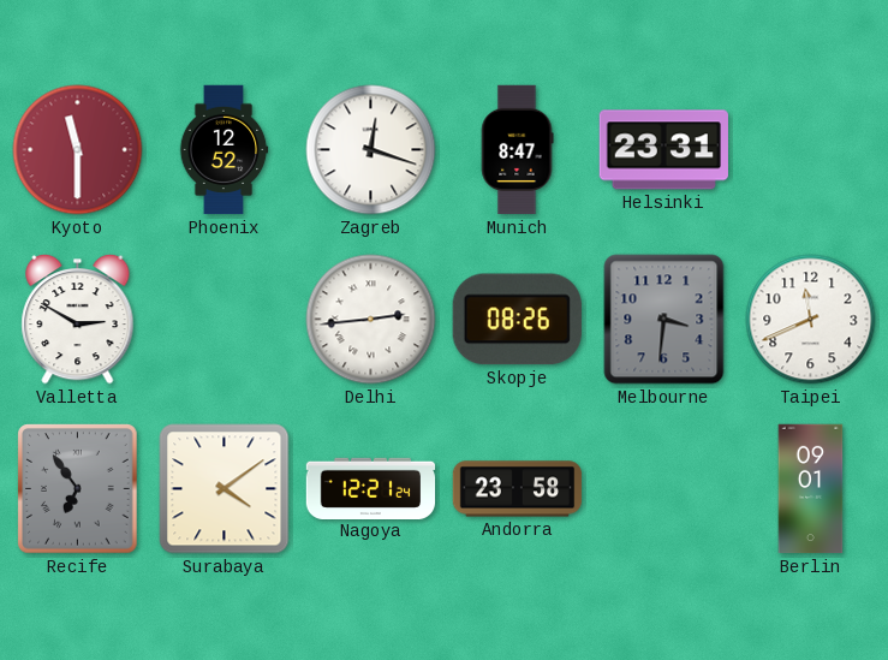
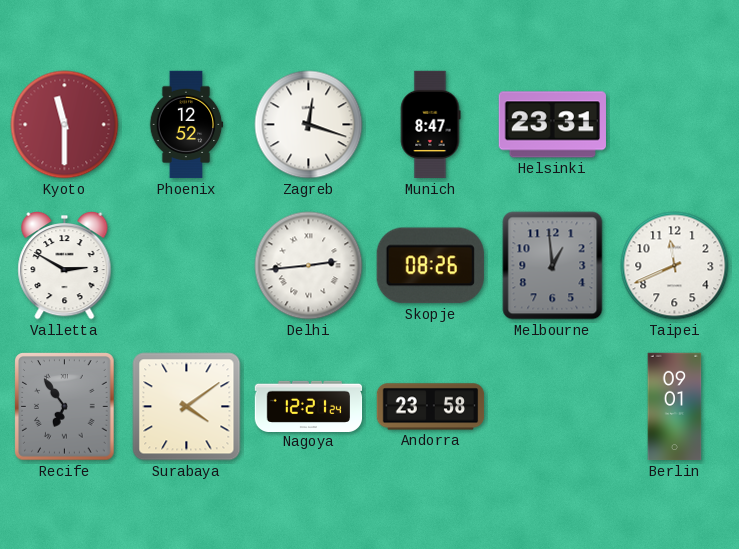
Melbourne: 3:31 -> 12:59
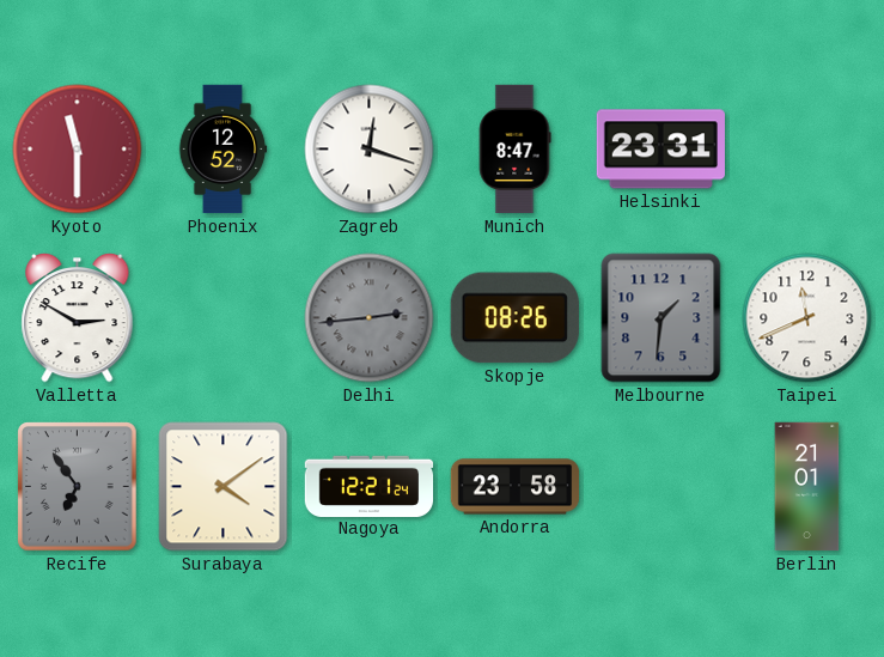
Delhi dial: white -> grey
Melbourne: 12:59 -> 1:31
Berlin: 09:01 -> 21:01
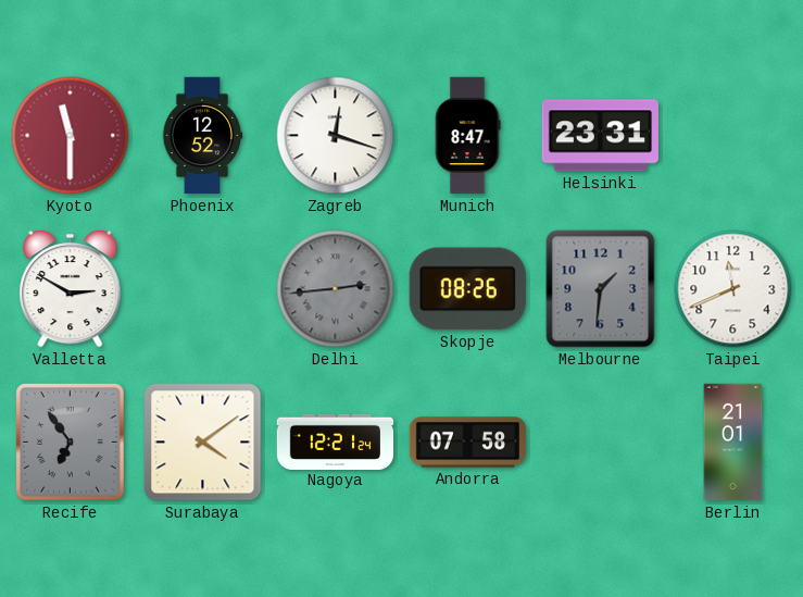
Andorra: 23:58 -> 07:58
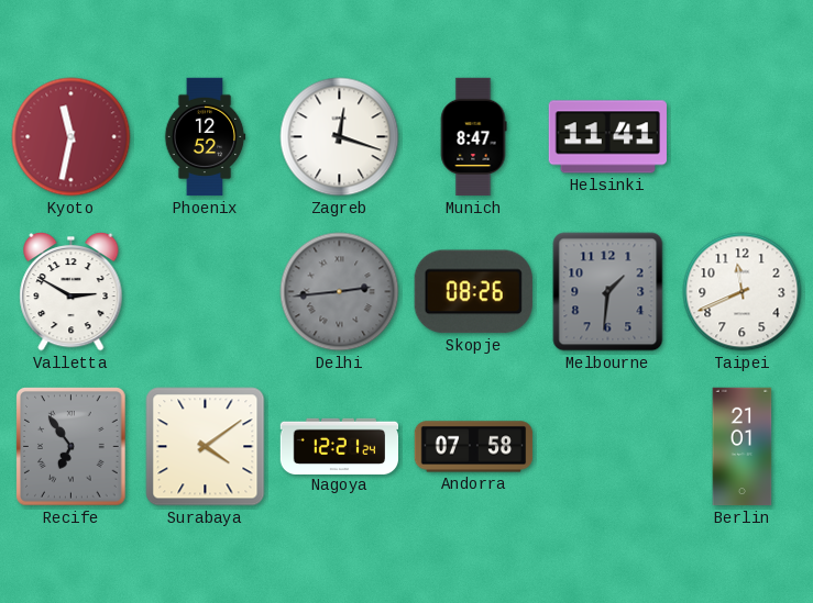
Kyoto: 11:30 -> 11:32
Helsinki: 23:31 -> 11:41
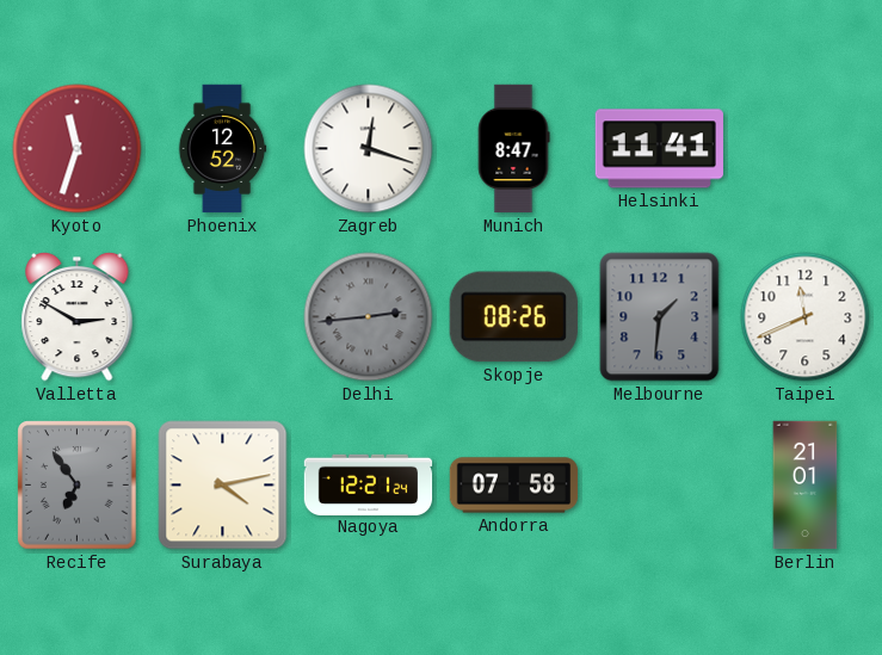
Kyoto: 11:32 -> 11:33
Surabaya: 4:09 -> 4:13
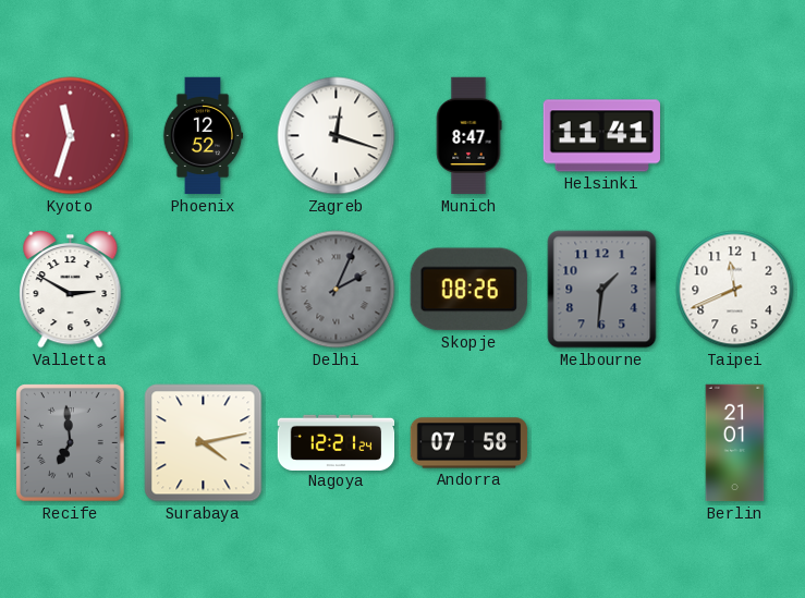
Delhi: 2:44 -> 2:04
Recife: 6:54 -> 6:59
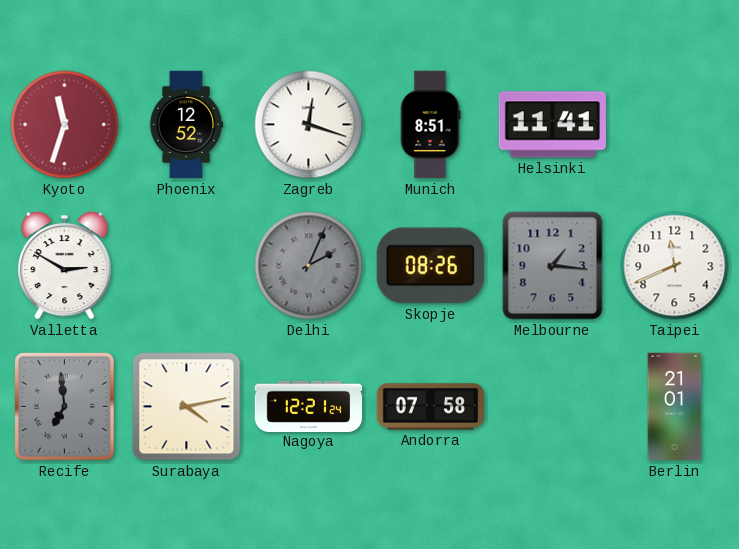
Munich: 8:47 -> 8:51
Melbourne: 1:31 -> 1:16
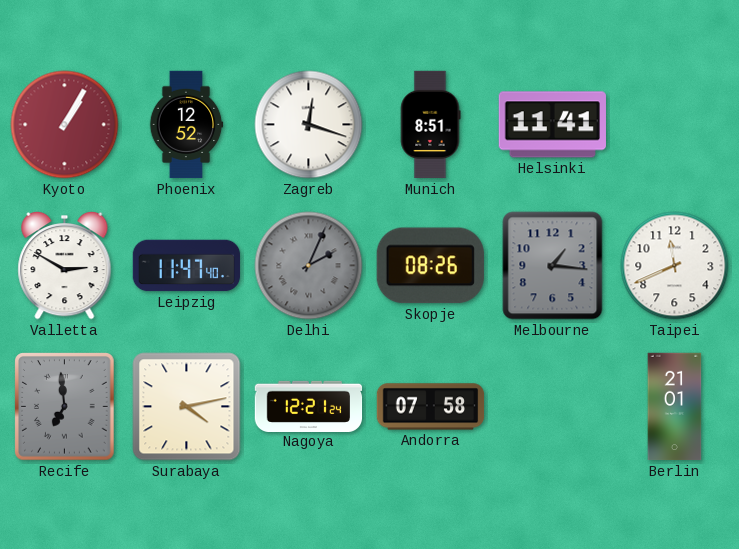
Kyoto: 11:33 -> 1:05
Leipzig: none -> 11:47
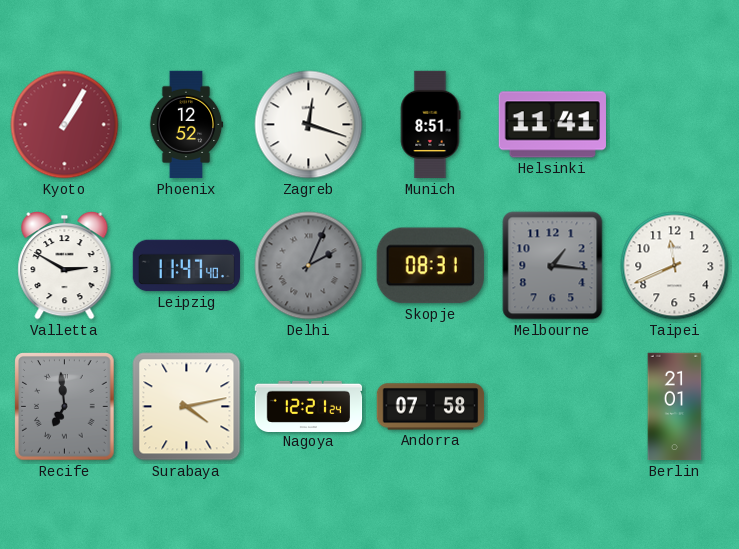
Skopje: 08:26 -> 08:31
